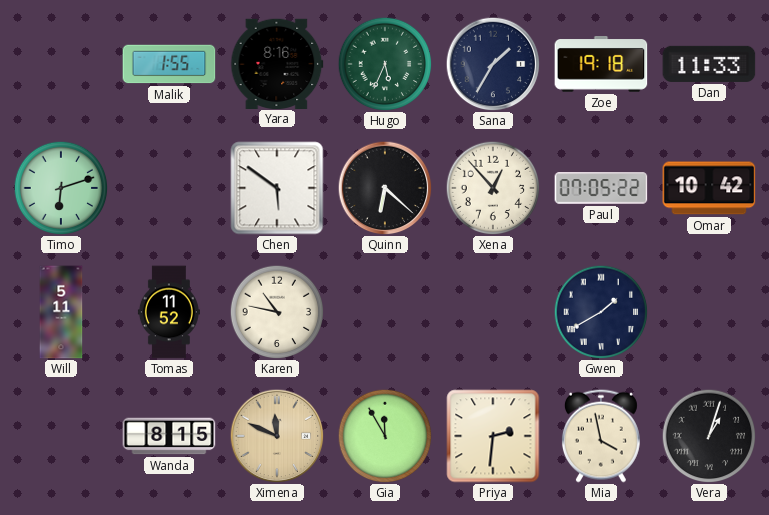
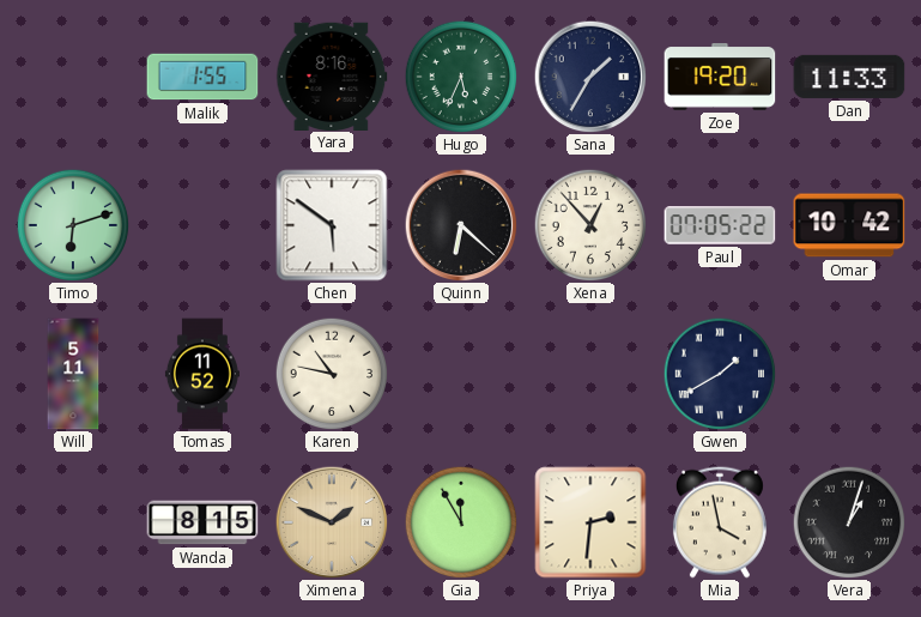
Zoe: 19:18 -> 19:20
Ximena: 11:49 -> 1:49
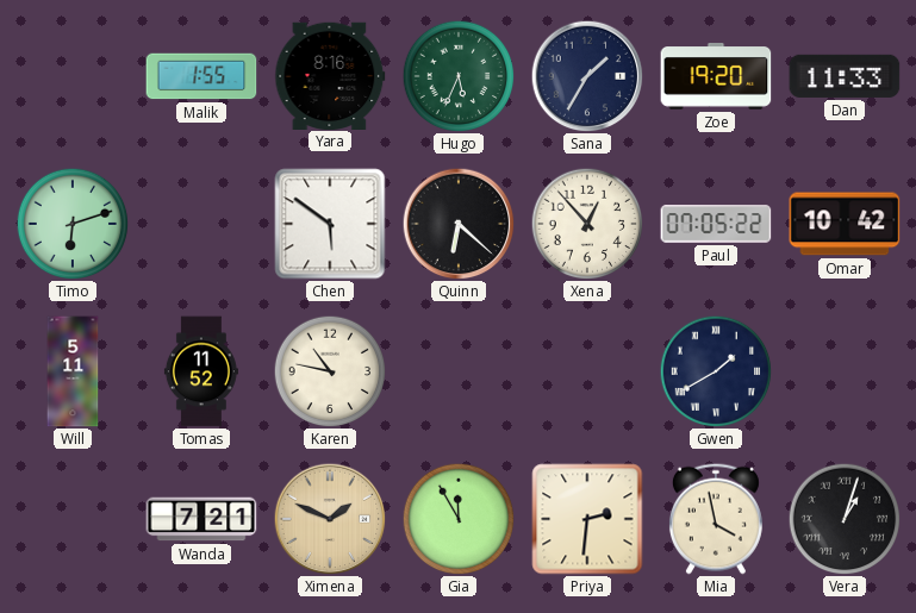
Wanda: 8:15 -> 7:21
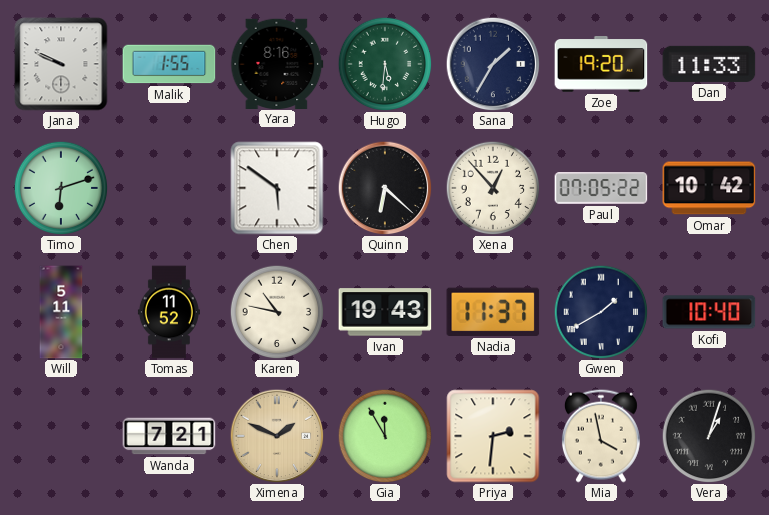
Jana: none -> 9:49
Hugo: 5:34 -> 5:31
Ivan: none -> 19:43
Nadia: none -> 11:37
Kofi: none -> 10:40
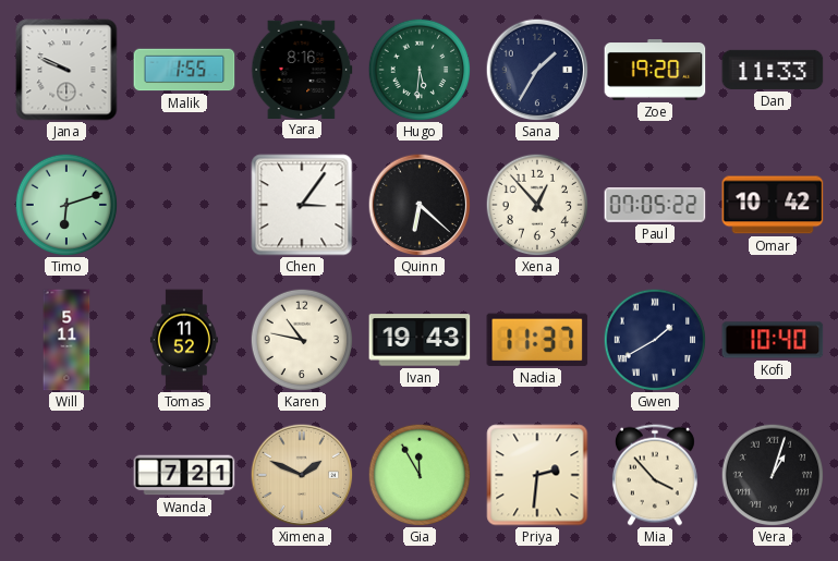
Chen: 5:51 -> 3:06
Mia: 3:58 -> 3:53
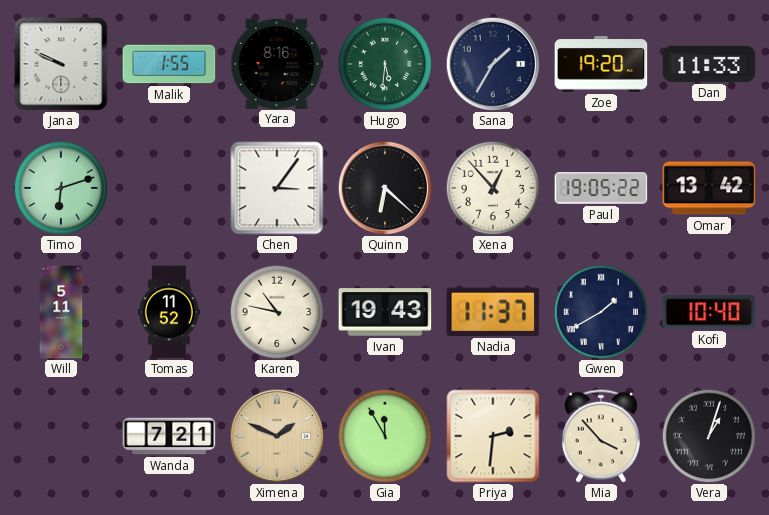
Paul: 07:05 -> 19:05
Omar: 10:42 -> 13:42
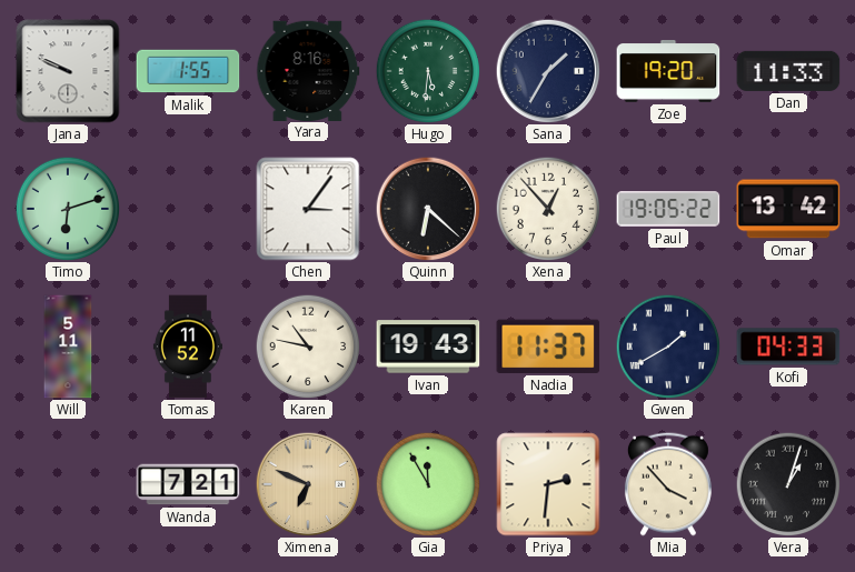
Kofi: 10:40 -> 04:33
Ximena: 1:49 -> 6:49
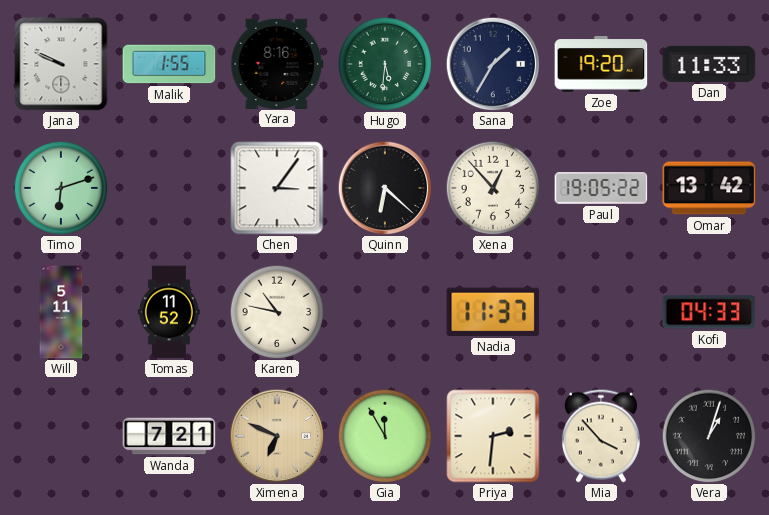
Ivan: 19:43 -> none
Gwen: 1:40 -> none
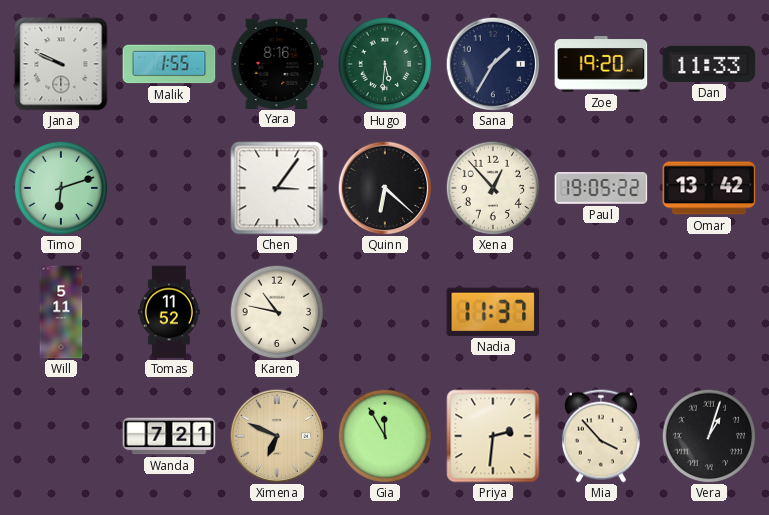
Kofi: 04:33 -> none
